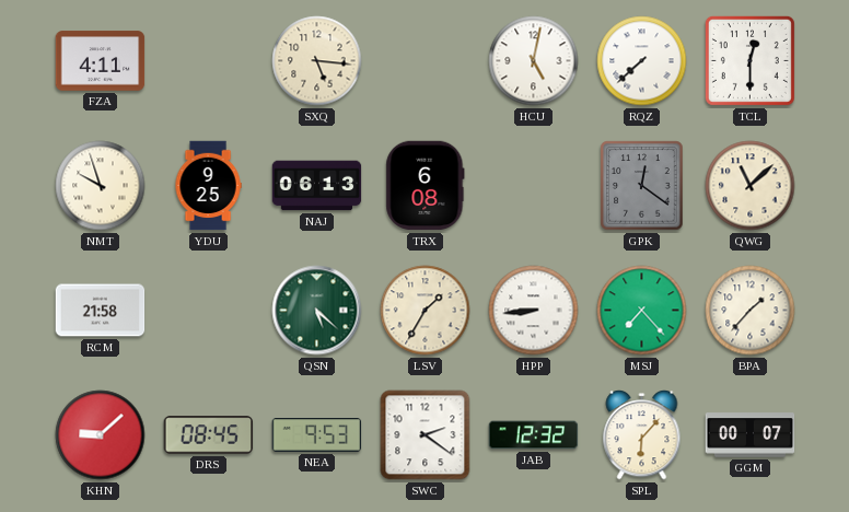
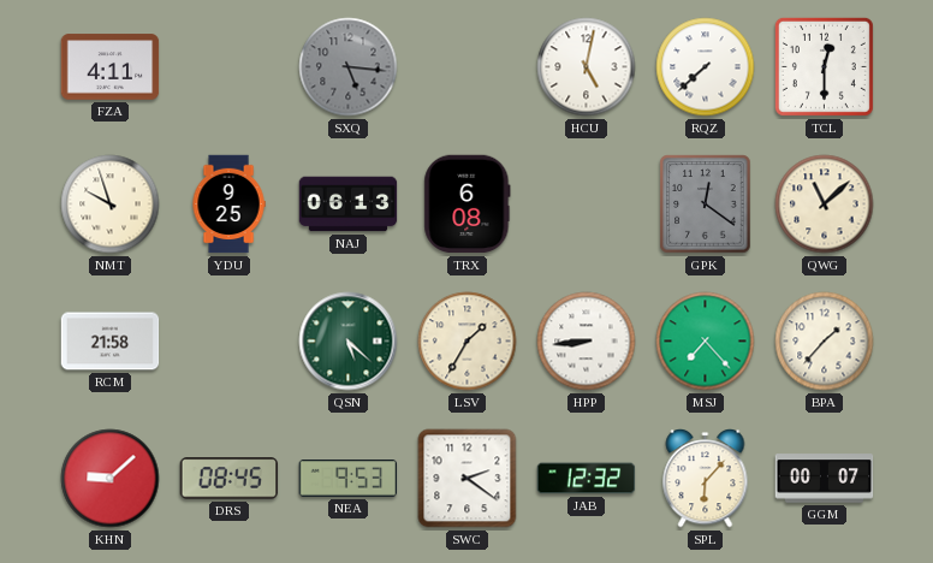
SXQ dial: cream -> grey
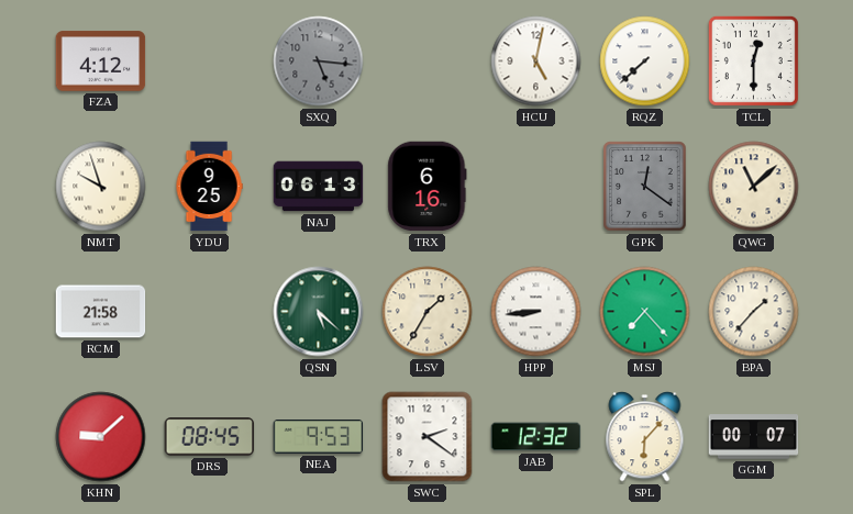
FZA: 4:11 -> 4:12
TRX: 6:08 -> 6:16
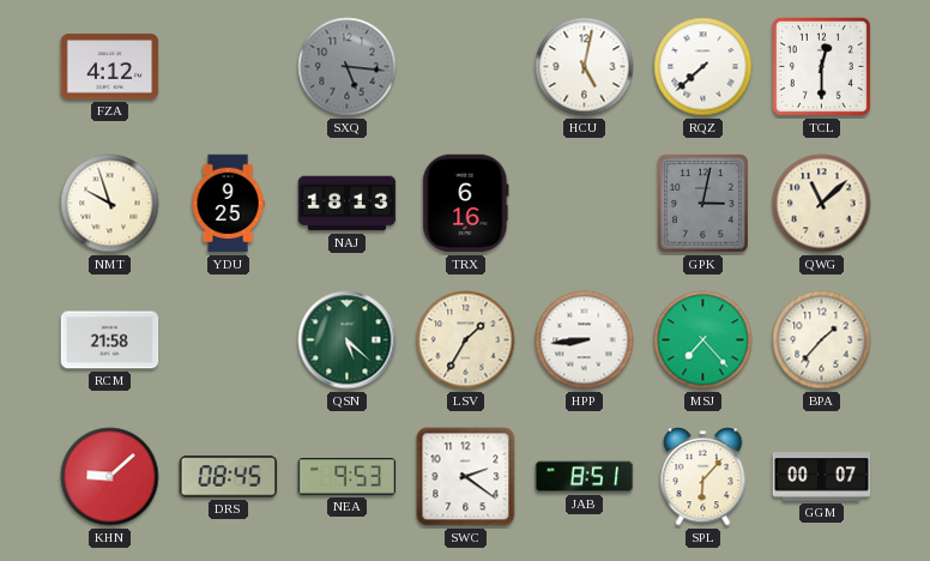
NAJ: 06:13 -> 18:13
GPK: 12:21 -> 3:02
JAB: 12:32 -> 8:51
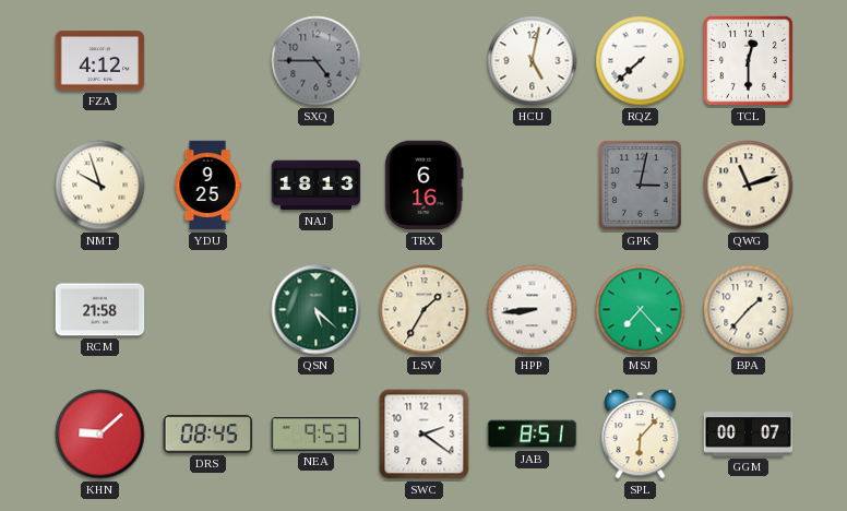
SXQ: 5:16 -> 4:45
QWG: 11:08 -> 11:12
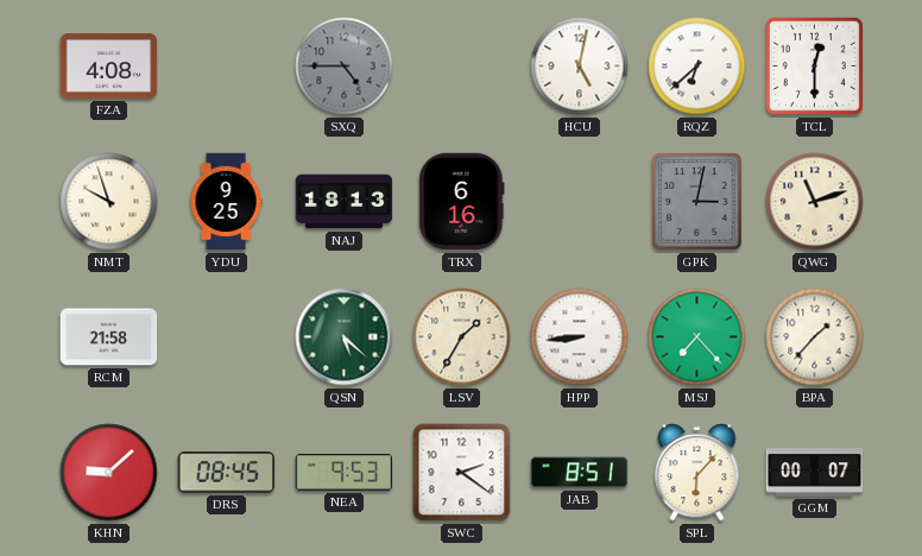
FZA: 4:12 -> 4:08
RQZ: 7:38 -> 6:38
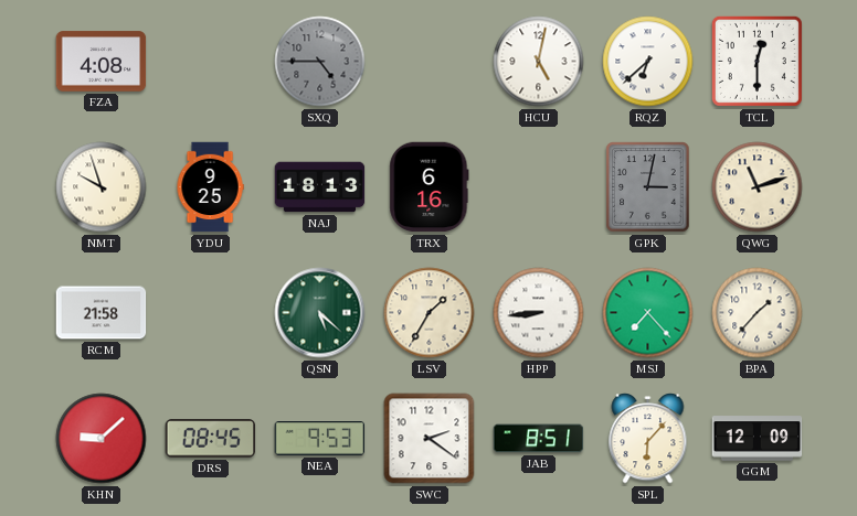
GGM: 00:07 -> 12:09
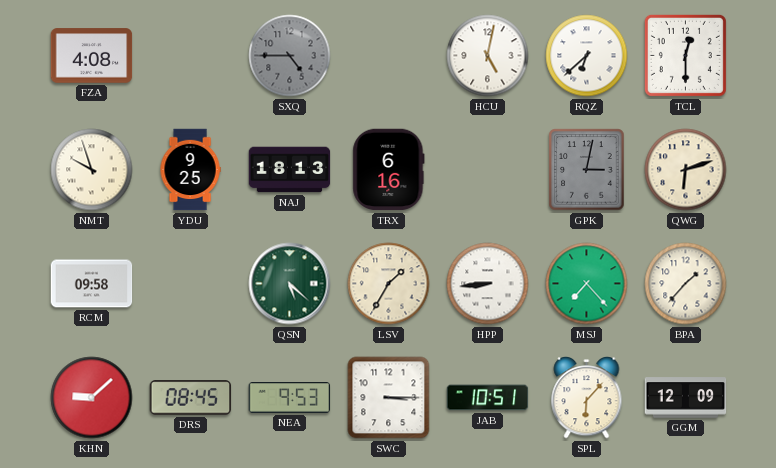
QWG: 11:12 -> 6:12
RCM: 21:58 -> 09:58
SWC: 2:21 -> 3:15
JAB: 8:51 -> 10:51
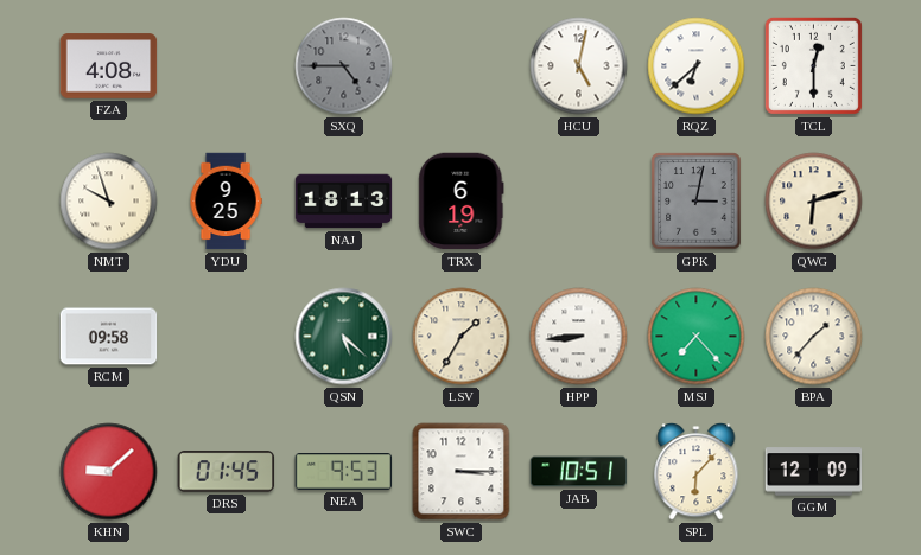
TRX: 6:16 -> 6:19
DRS: 08:45 -> 01:45
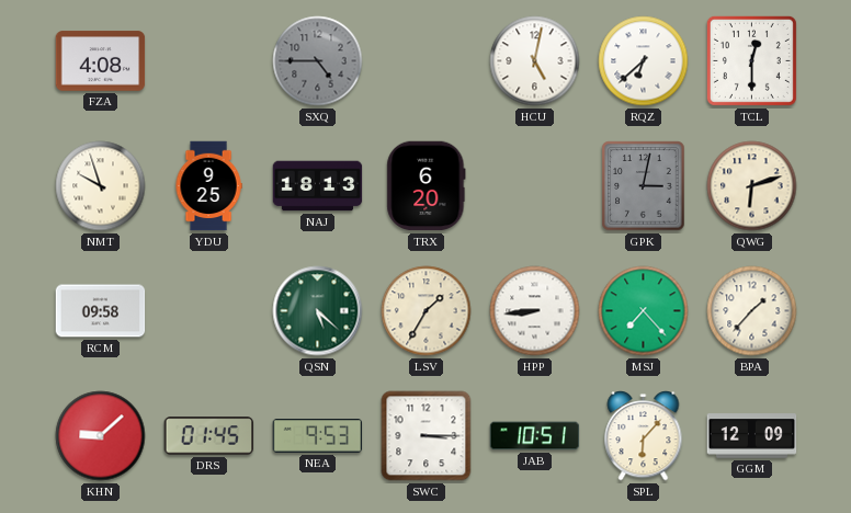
TRX: 6:19 -> 6:20
